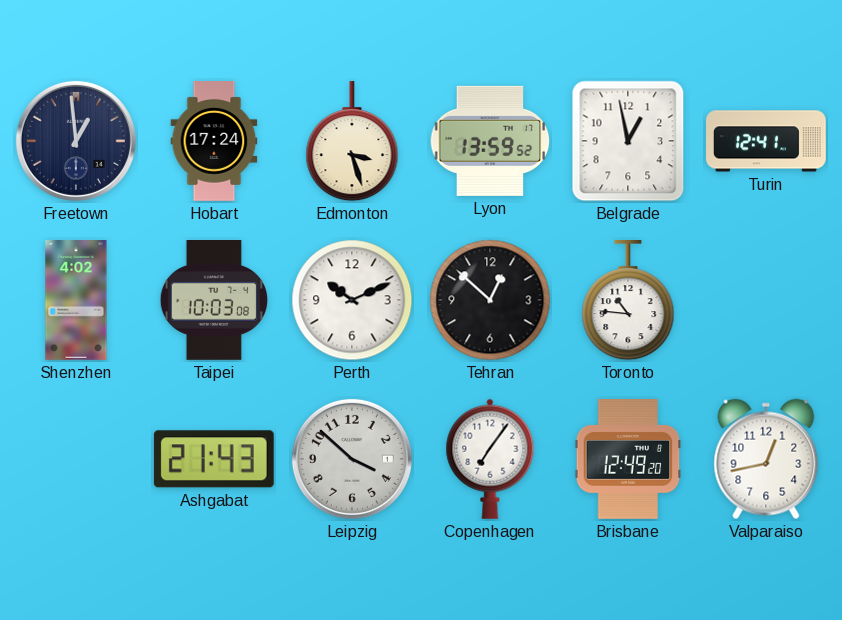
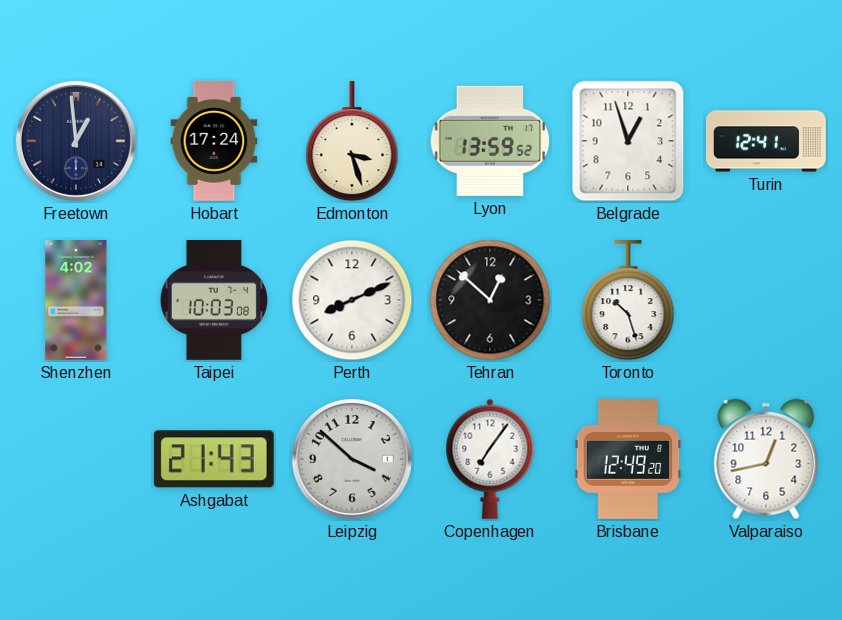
Belgrade: 12:58 -> 12:57
Perth: 10:11 -> 8:11
Toronto: 10:46 -> 10:27
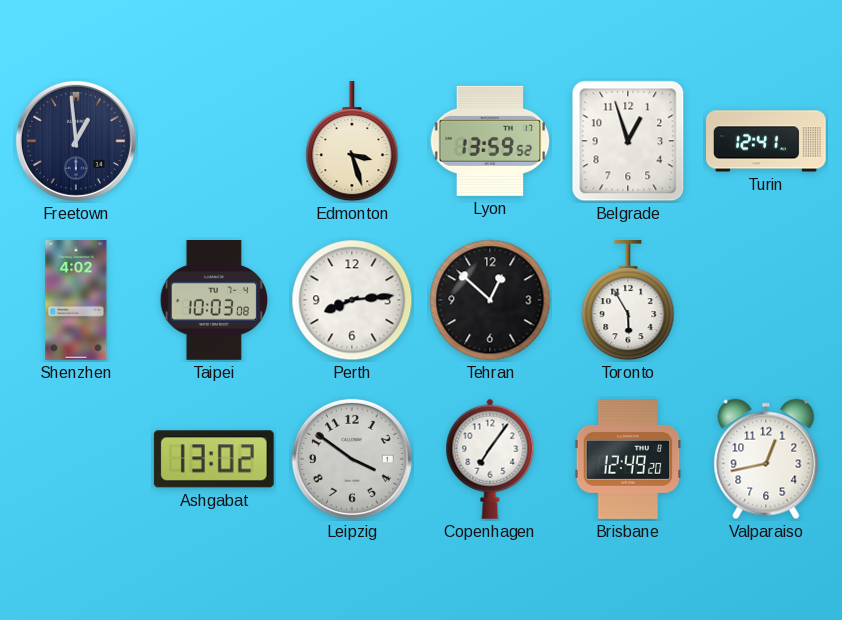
Hobart: 17:24 -> none
Perth: 8:11 -> 8:14
Toronto: 10:27 -> 5:55
Ashgabat: 21:43 -> 13:02
Leipzig: 3:52 -> 3:51
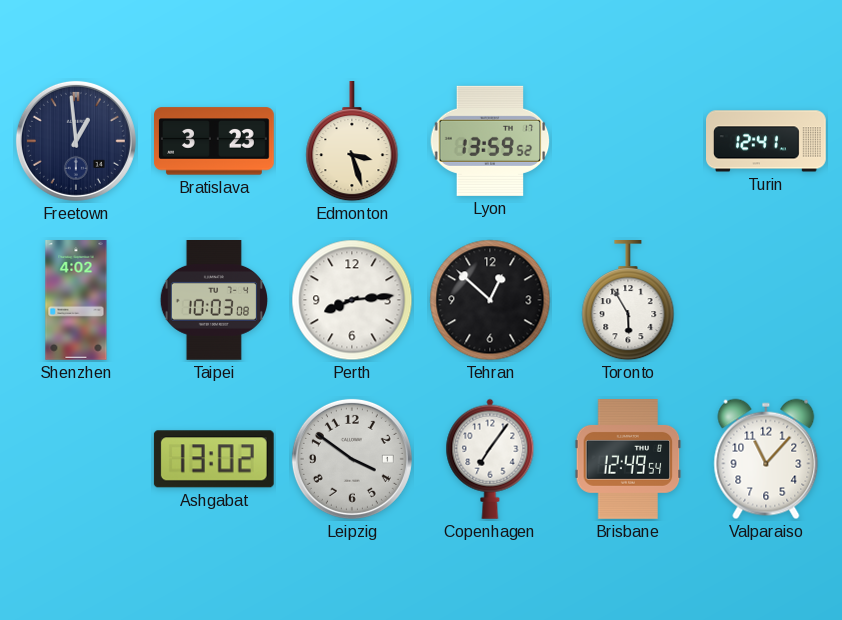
Bratislava: none -> 3:23
Belgrade: 12:57 -> none
Brisbane: 12:49:20 -> 12:49:54
Valparaiso: 12:43 -> 11:07
